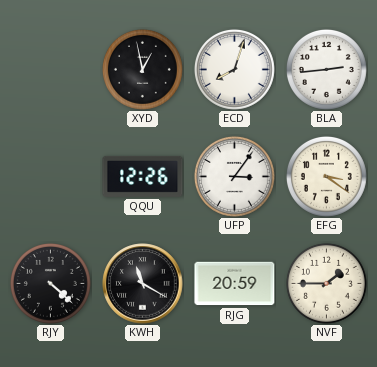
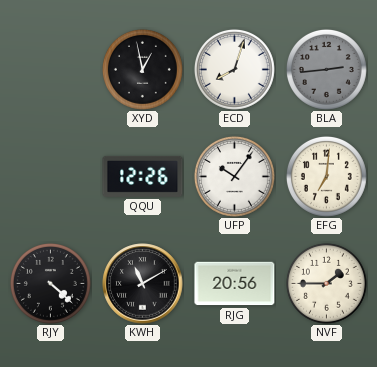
BLA dial: white -> grey
UFP: 3:06 -> 10:06
EFG: 3:21 -> 7:01
KWH: 11:20 -> 11:10
RJG: 20:59 -> 20:56
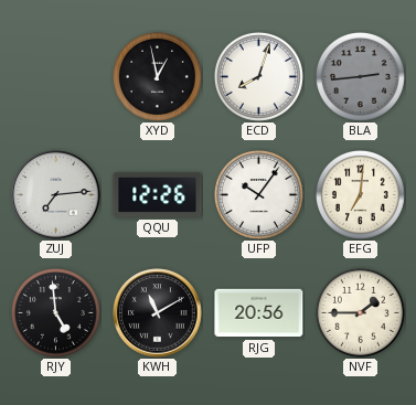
ZUJ: none -> 7:14
RJY: 4:22 -> 4:59
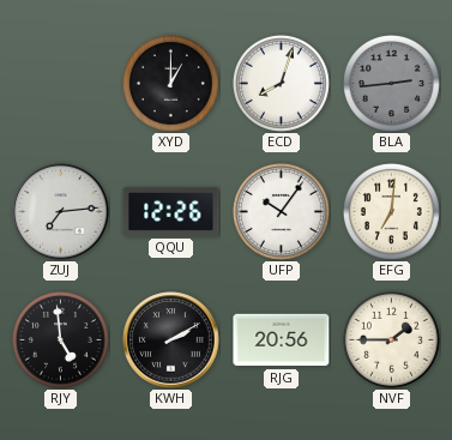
XYD: 12:58 -> 1:00
KWH: 11:10 -> 2:10
